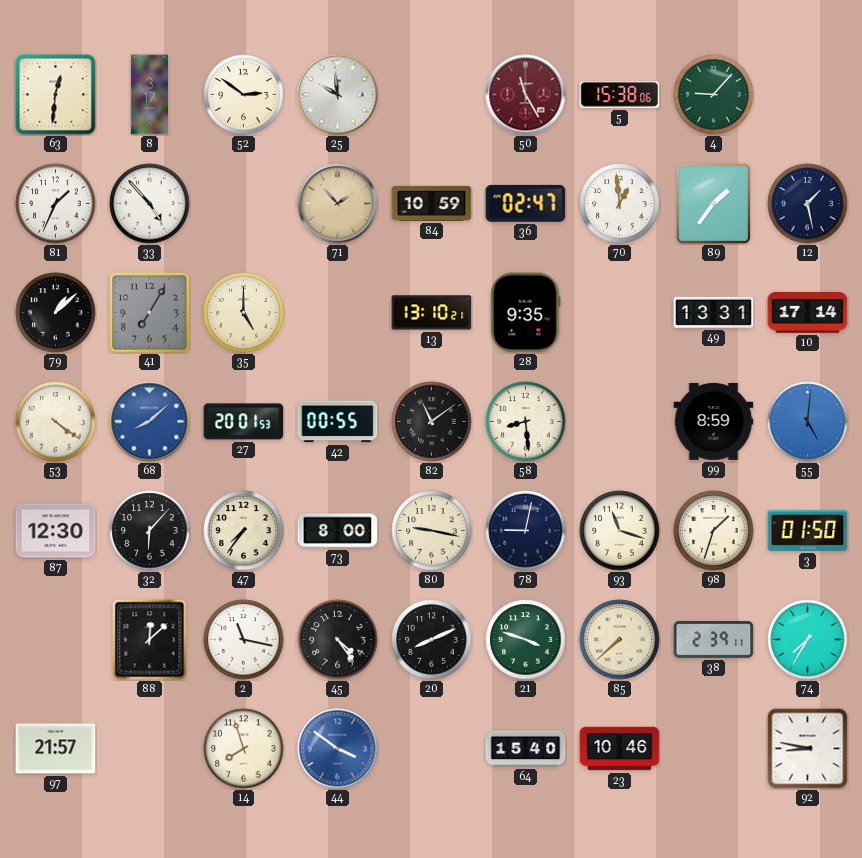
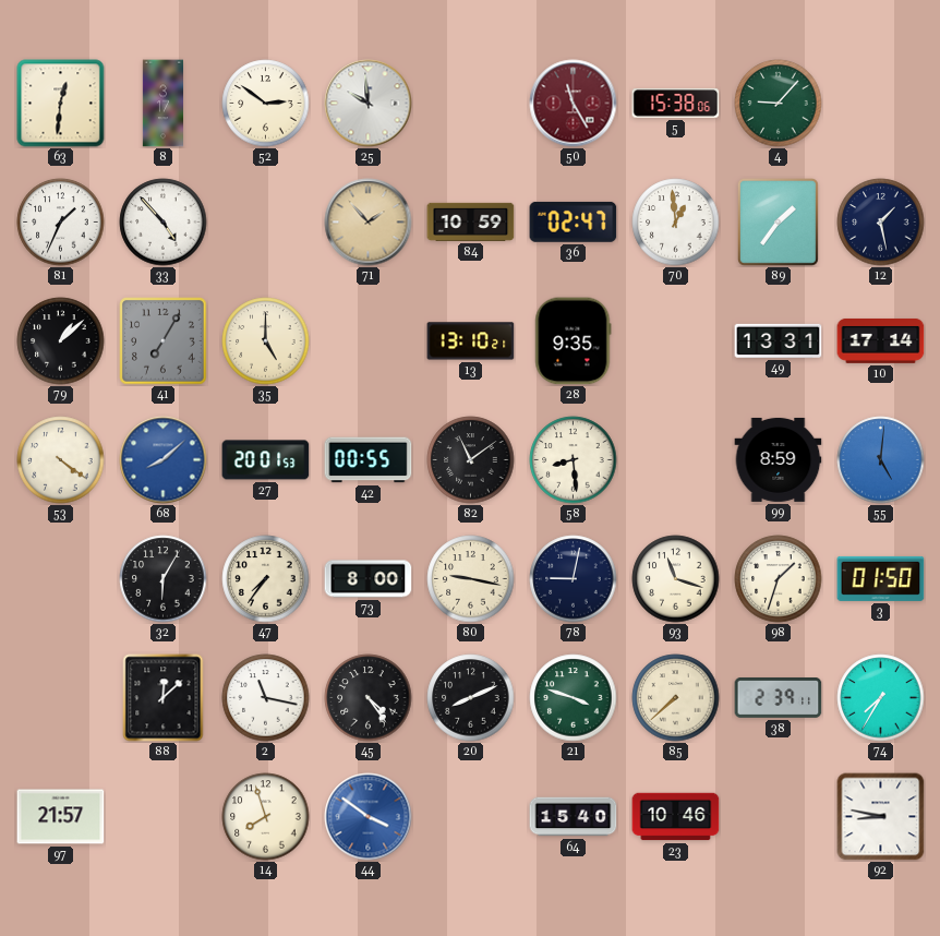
87: 12:30 -> none
32: 6:07 -> 6:05
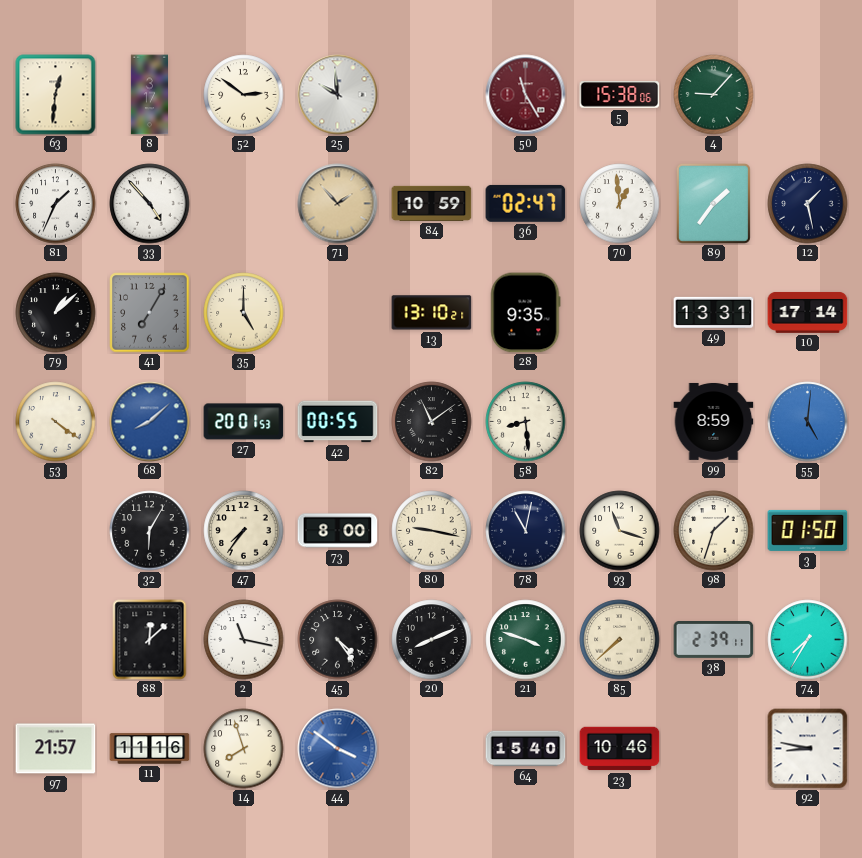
78: 9:02 -> 11:02
11: none -> 11:16
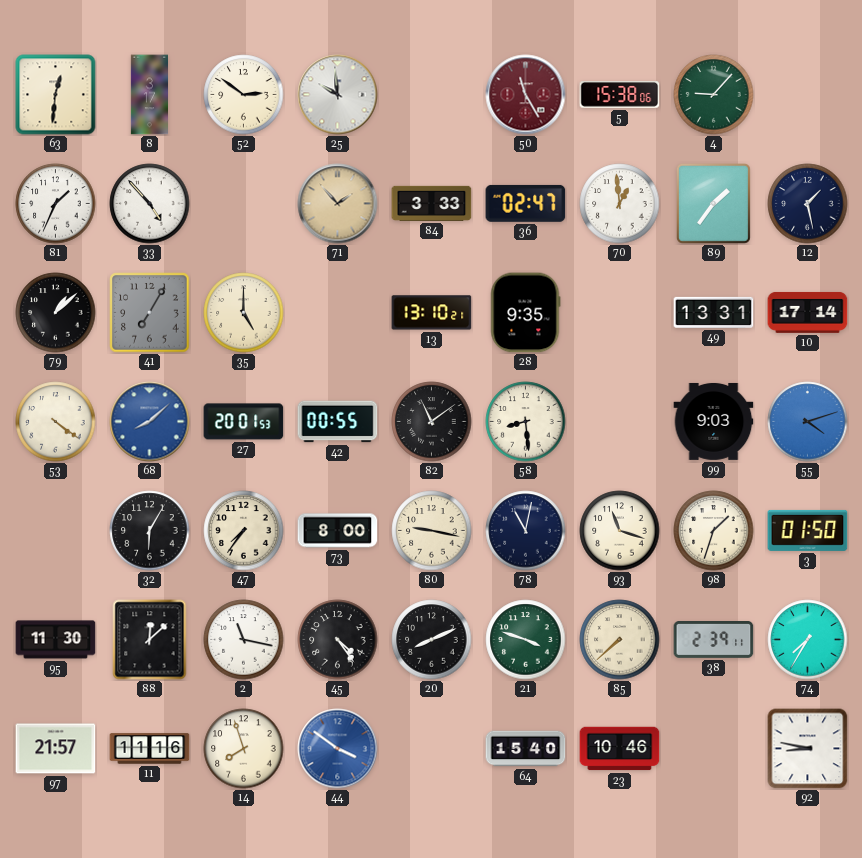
84: 10:59 -> 3:33
99: 8:59 -> 9:03
55: 5:01 -> 4:12
95: none -> 11:30
